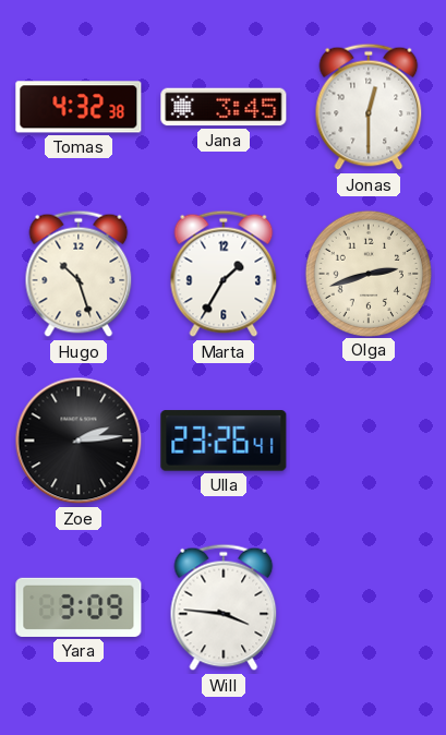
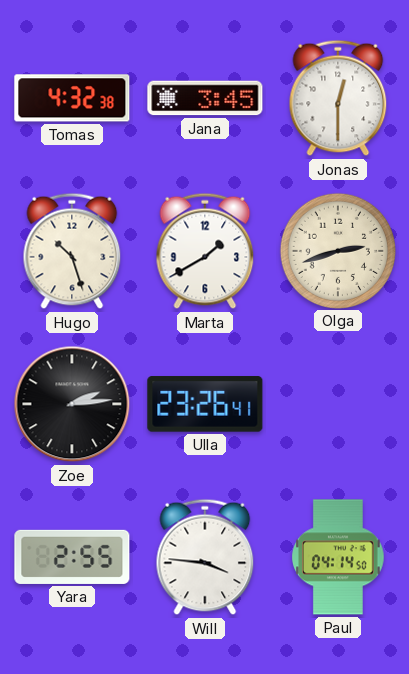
Marta: 1:35 -> 1:40
Yara: 3:09 -> 2:55
Paul: none -> 04:14
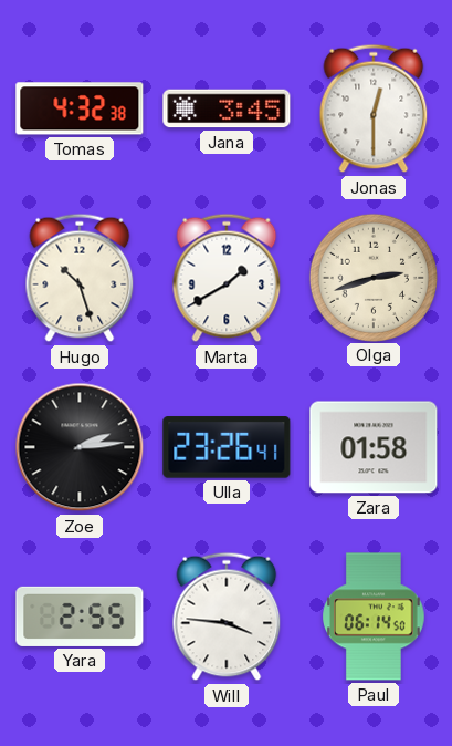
Zara: none -> 01:58
Paul: 04:14 -> 06:14
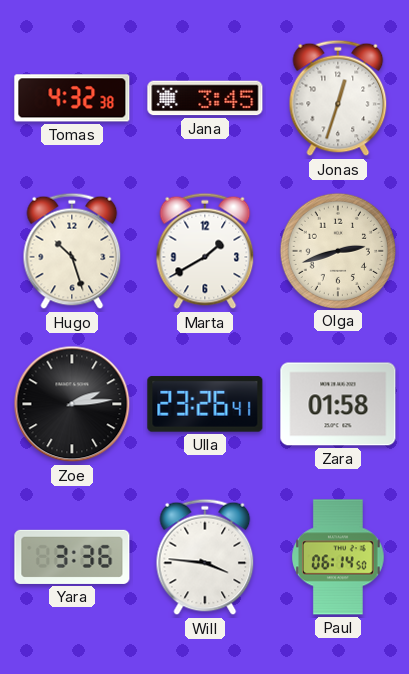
Jonas: 12:30 -> 12:33
Yara: 2:55 -> 3:36
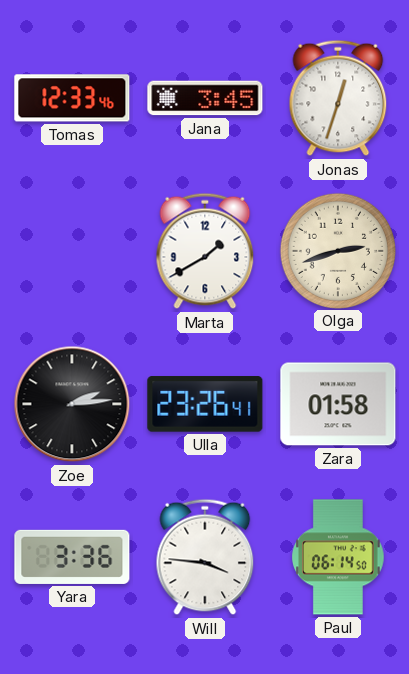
Tomas: 4:32 -> 12:33
Hugo: 10:27 -> none
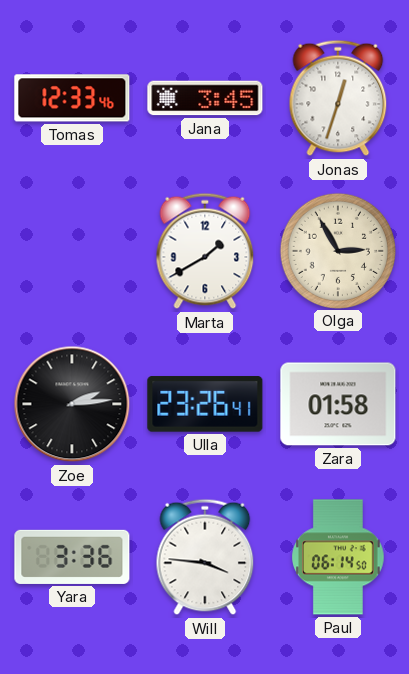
Olga: 2:42 -> 2:55
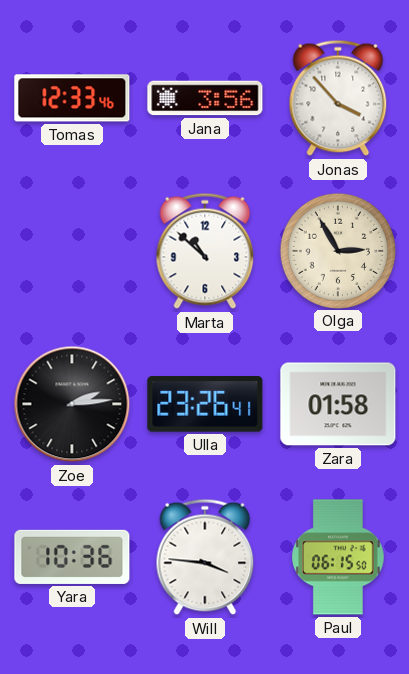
Jana: 3:45 -> 3:56
Jonas: 12:33 -> 3:53
Marta: 1:40 -> 10:52
Yara: 3:36 -> 10:36
Paul: 06:14 -> 06:15
